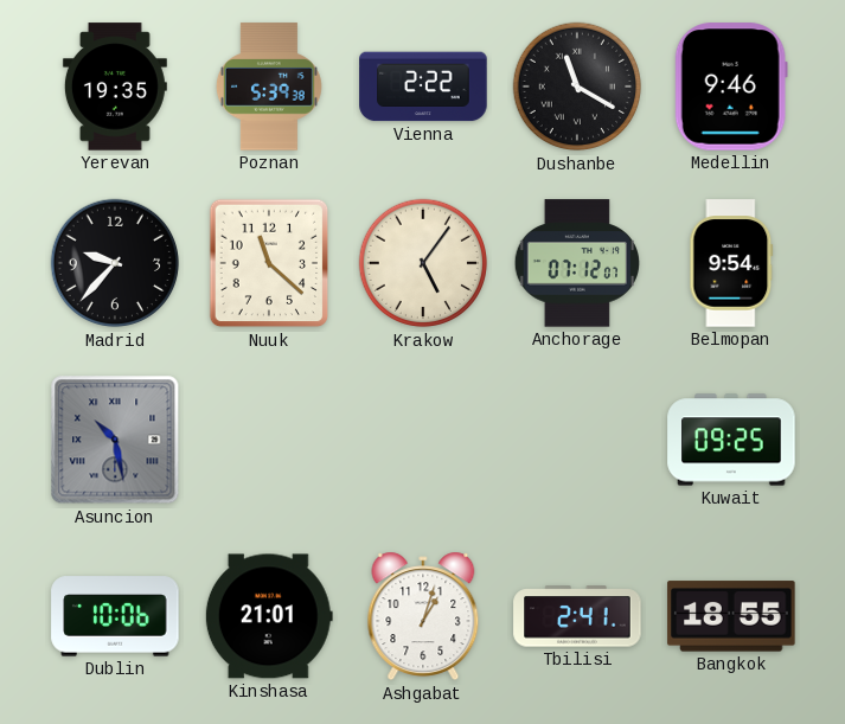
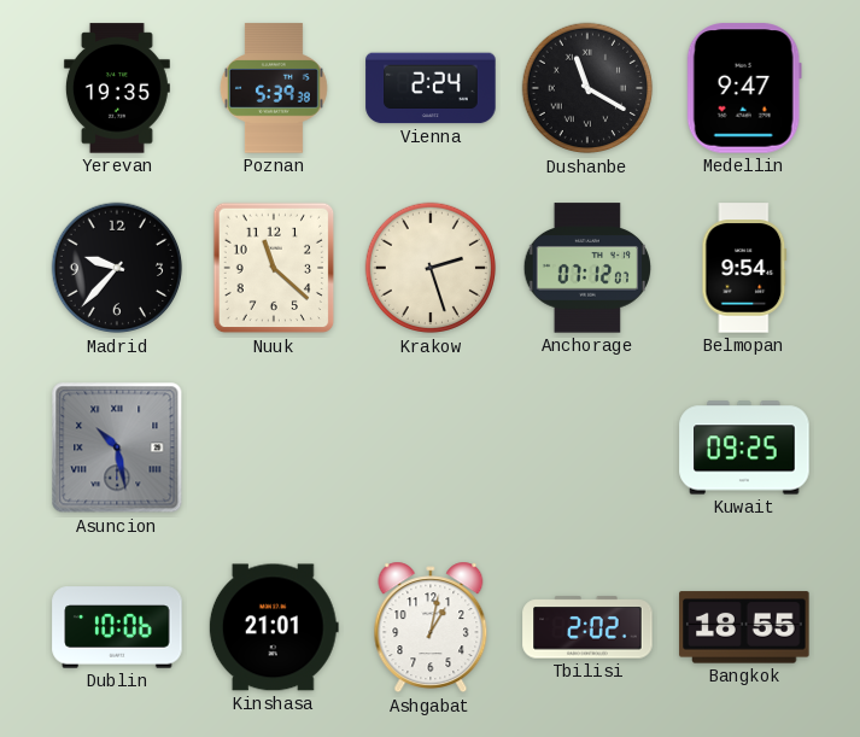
Vienna: 2:22 -> 2:24
Medellin: 9:46 -> 9:47
Krakow: 5:06 -> 2:27
Ashgabat: 1:03 -> 1:02
Tbilisi: 2:41 -> 2:02
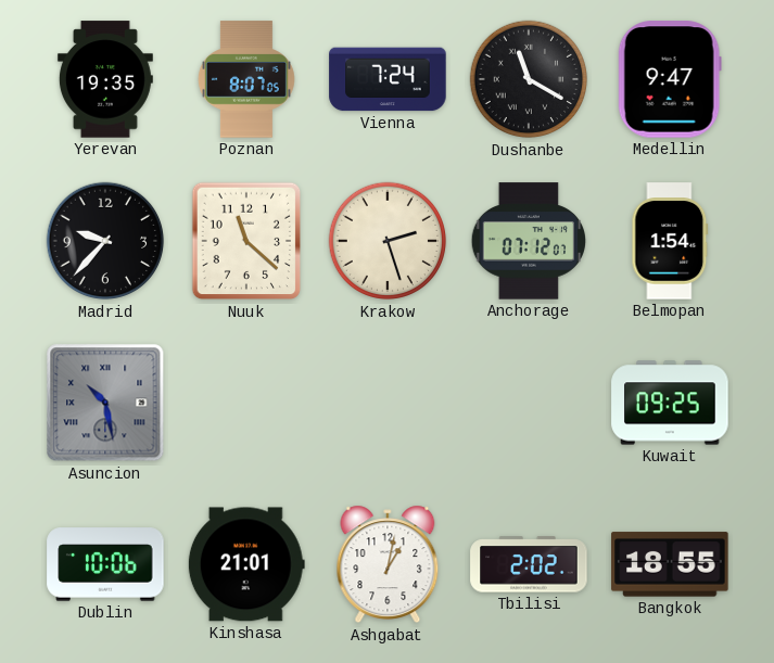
Poznan: 5:39 -> 8:07
Vienna: 2:24 -> 7:24
Belmopan: 9:54 -> 1:54
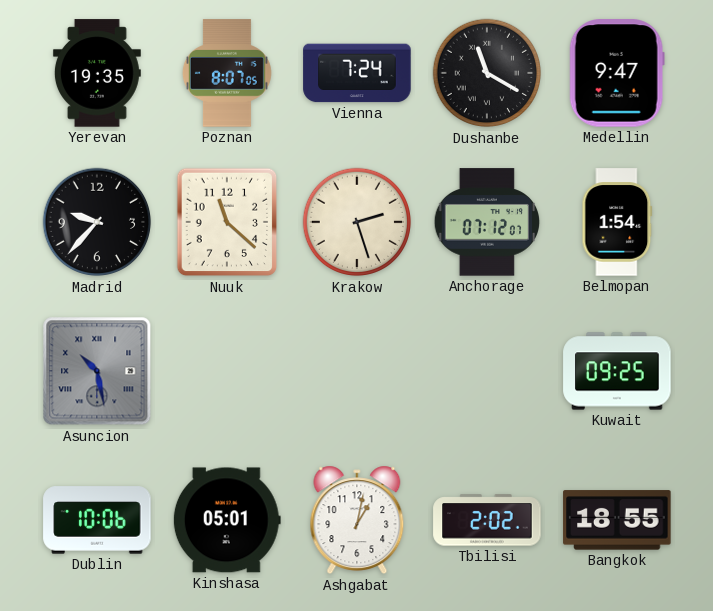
Kinshasa: 21:01 -> 05:01
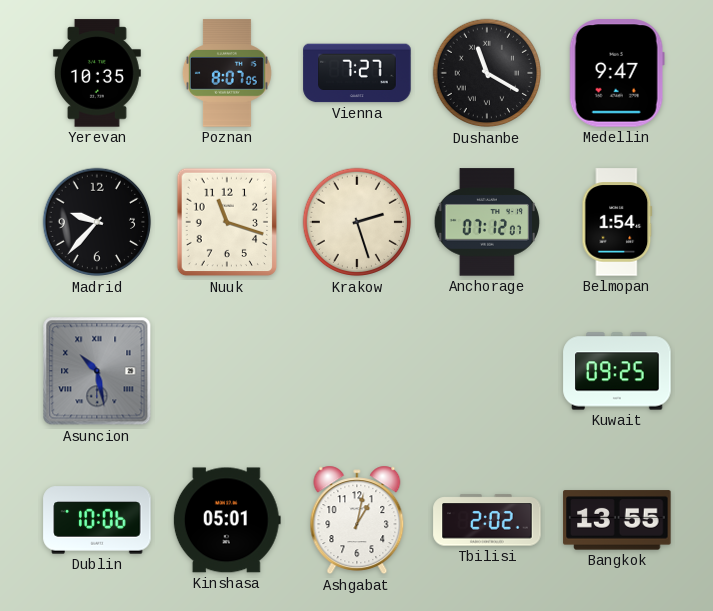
Yerevan: 19:35 -> 10:35
Vienna: 7:24 -> 7:27
Nuuk: 11:22 -> 11:18
Bangkok: 18:55 -> 13:55
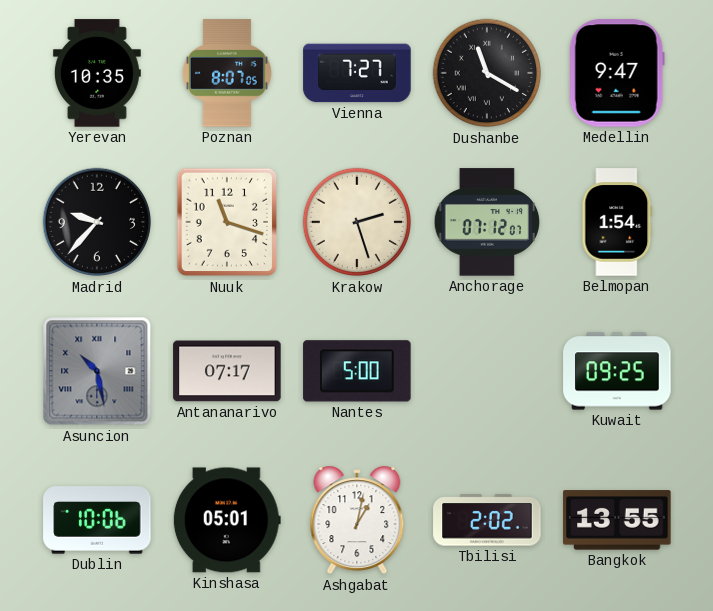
Antananarivo: none -> 07:17
Nantes: none -> 5:00
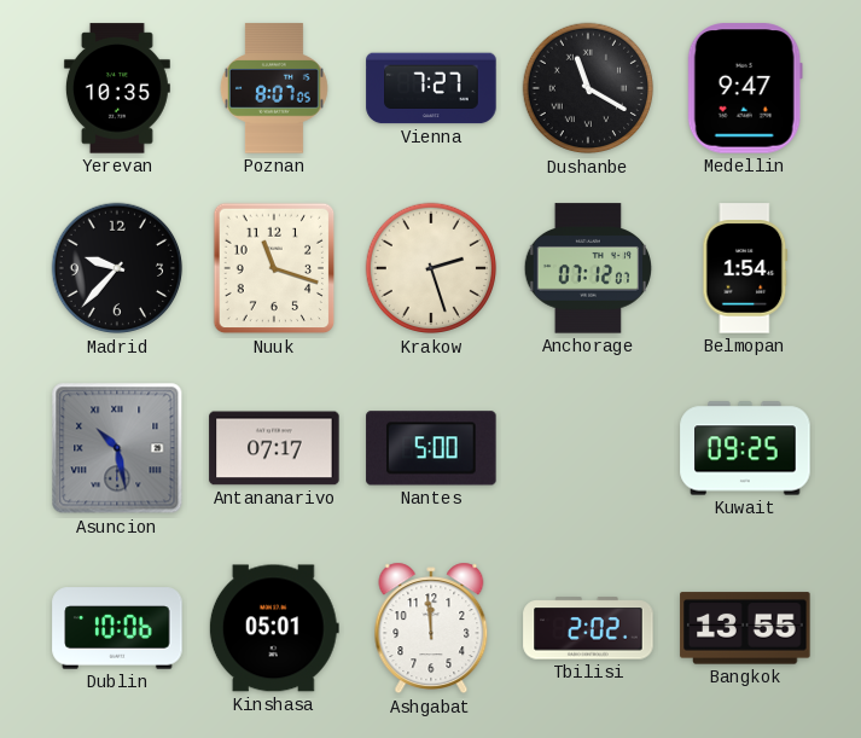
Ashgabat: 1:02 -> 11:59
